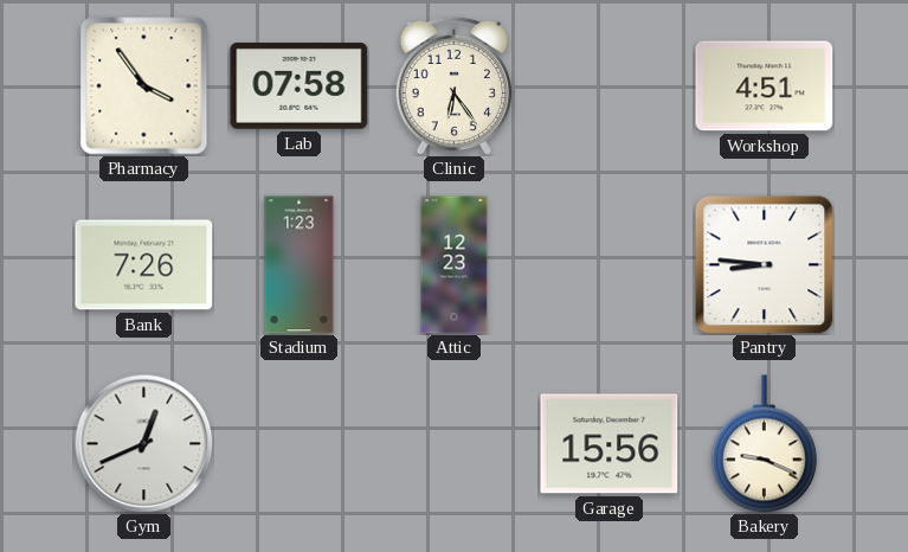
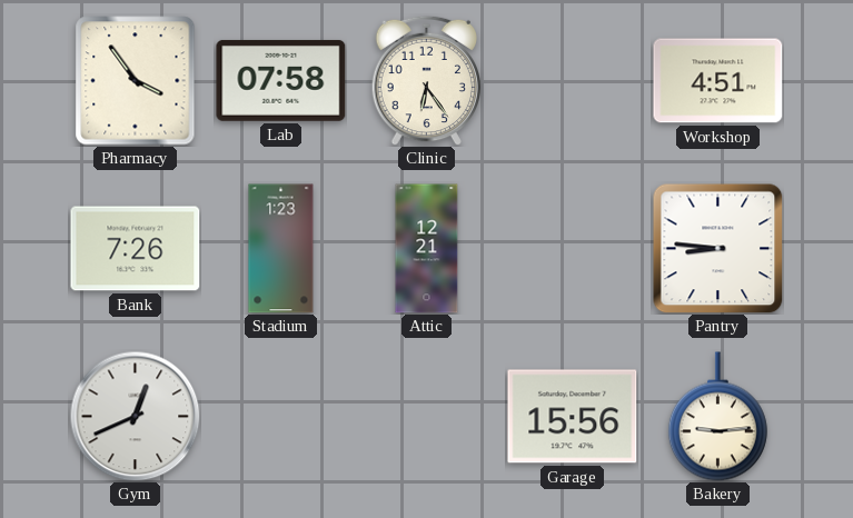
Attic: 12:23 -> 12:21
Bakery: 9:19 -> 9:14
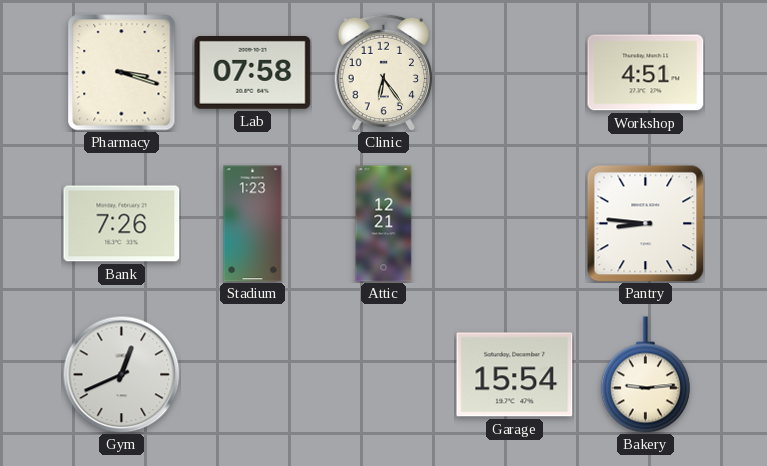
Pharmacy: 3:54 -> 3:18
Garage: 15:56 -> 15:54
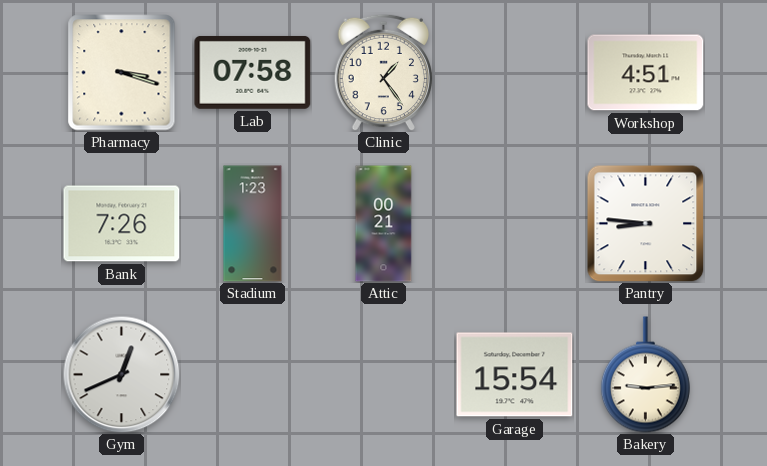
Clinic: 6:24 -> 1:24
Attic: 12:21 -> 00:21
